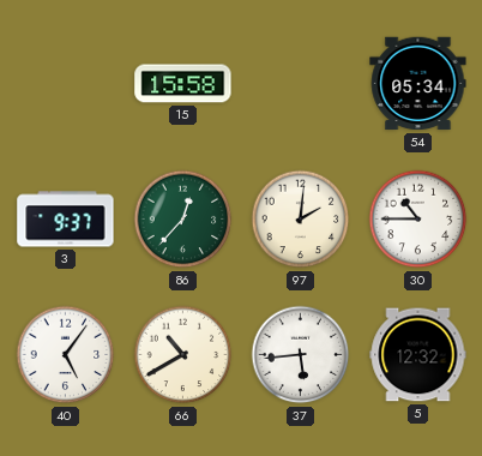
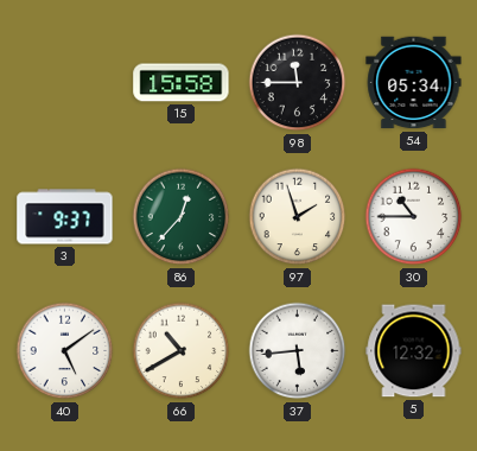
98: none -> 11:45
97: 2:01 -> 1:57
40: 5:06 -> 5:09
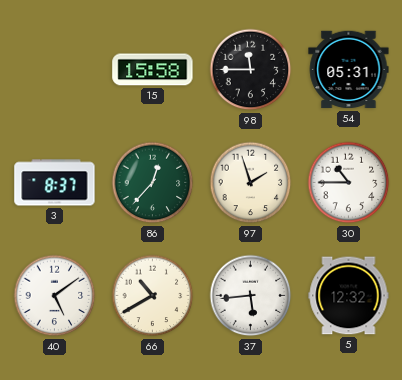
54: 05:34 -> 05:31
3: 9:37 -> 8:37
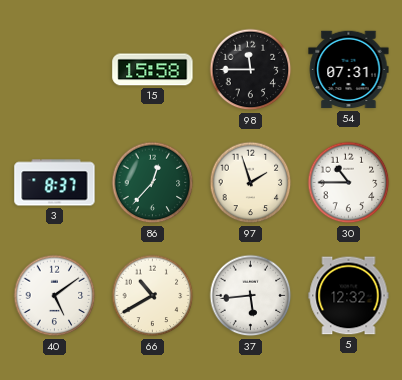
54: 05:31 -> 07:31
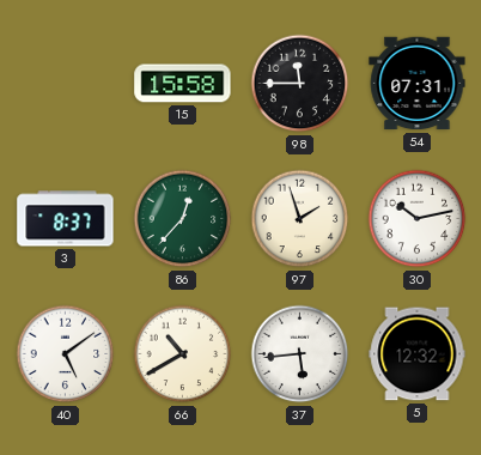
30: 10:45 -> 10:13
